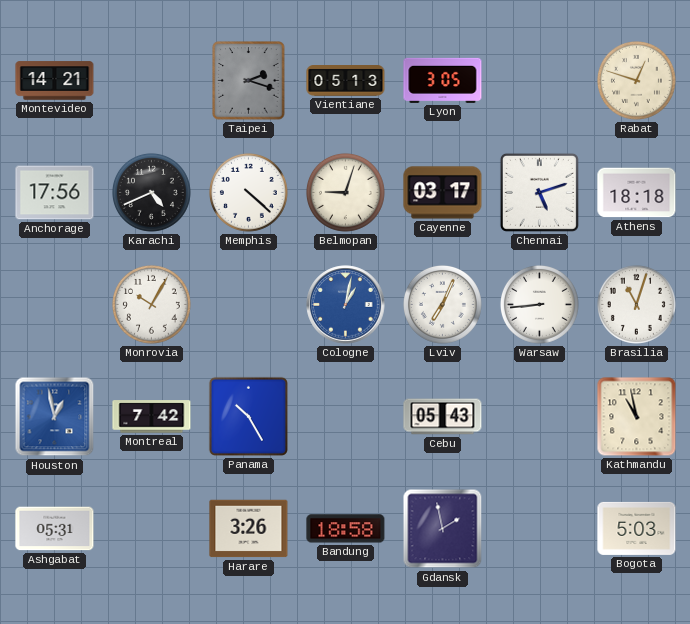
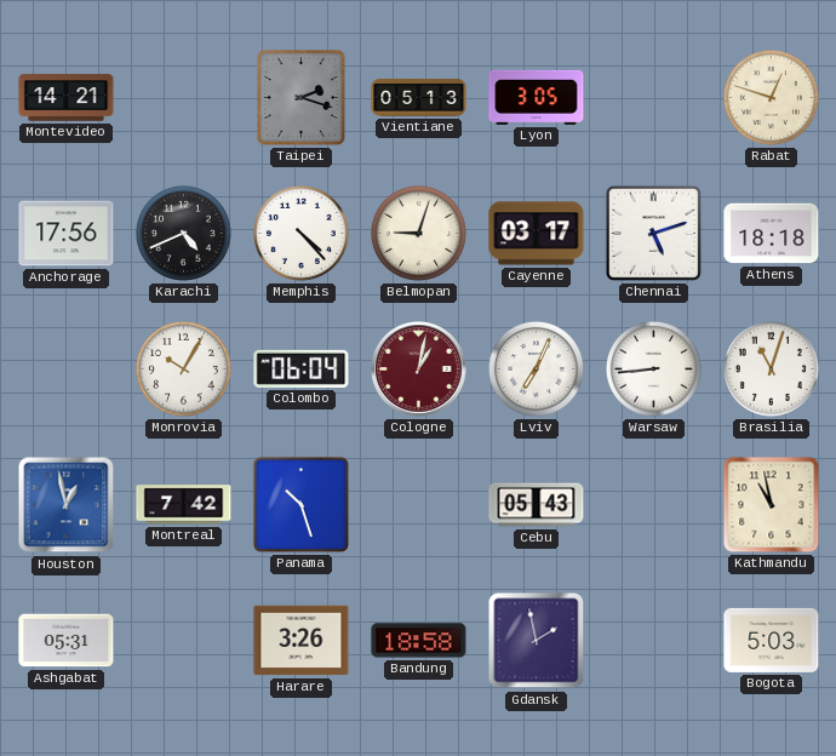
Memphis: 4:22 -> 4:23
Colombo: none -> 06:04
Cologne dial: blue -> burgundy
Panama: 10:25 -> 10:27
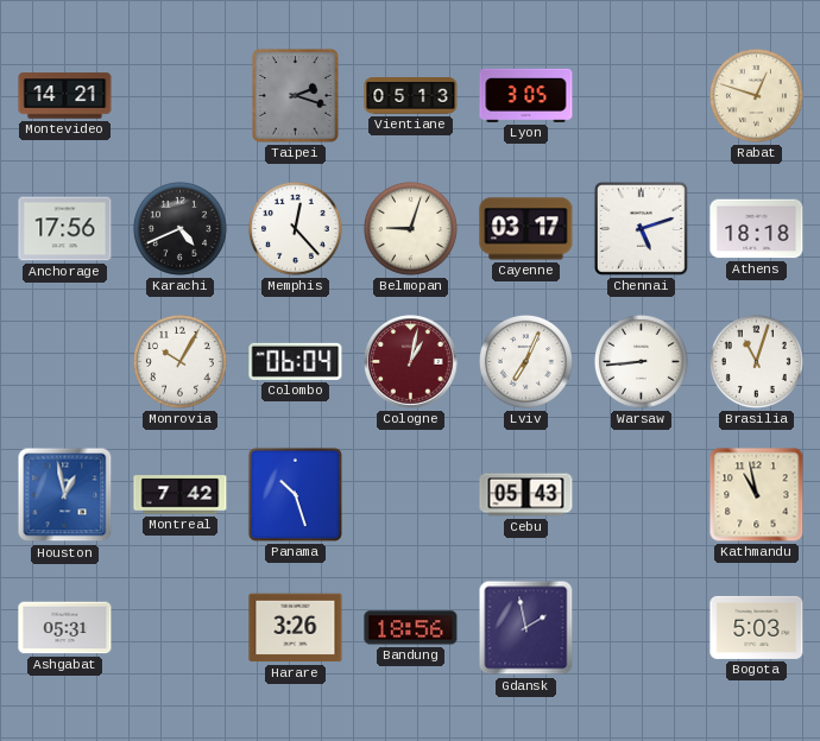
Memphis: 4:23 -> 12:23
Bandung: 18:58 -> 18:56
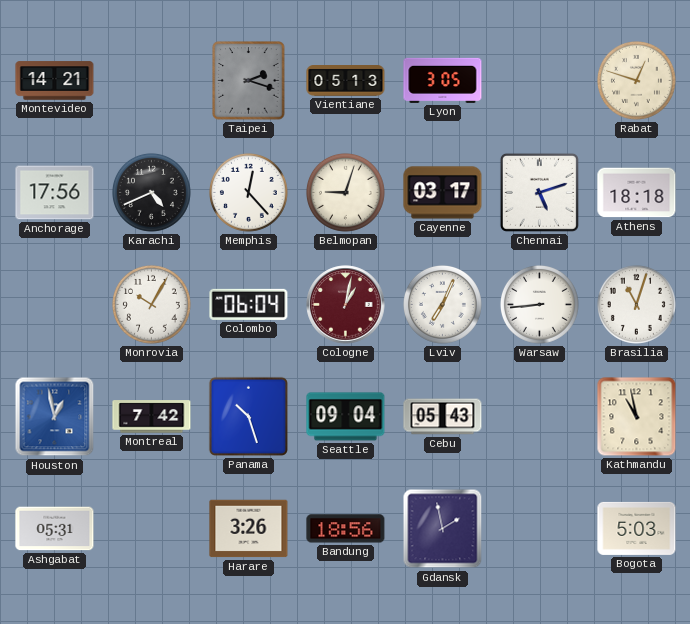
Seattle: none -> 09:04
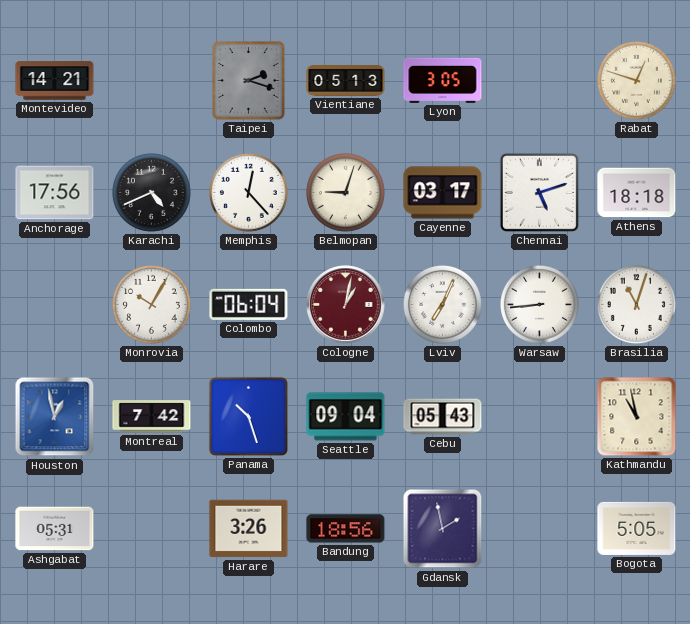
Bogota: 5:03 -> 5:05
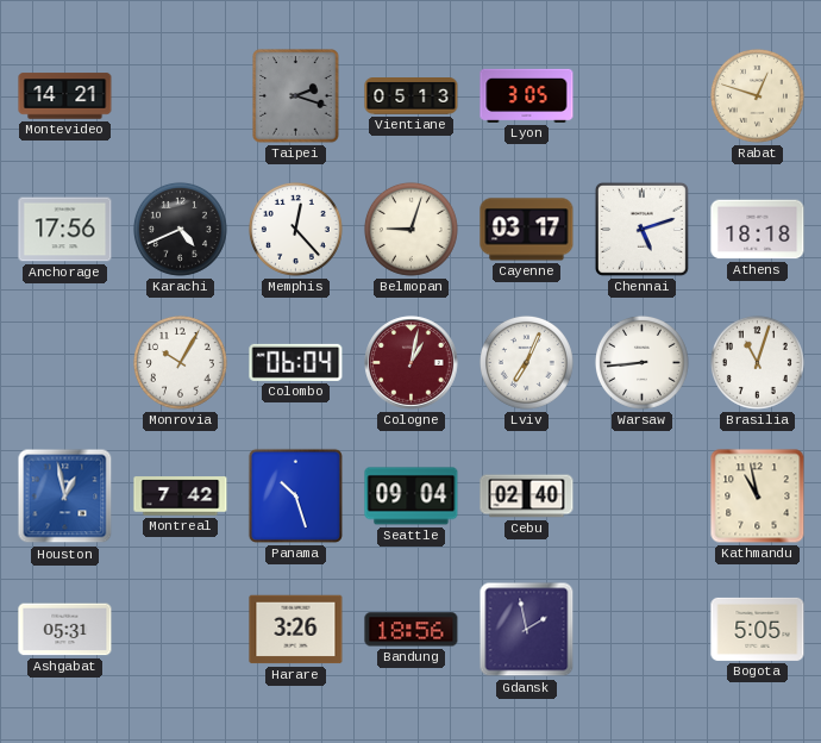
Cebu: 05:43 -> 02:40
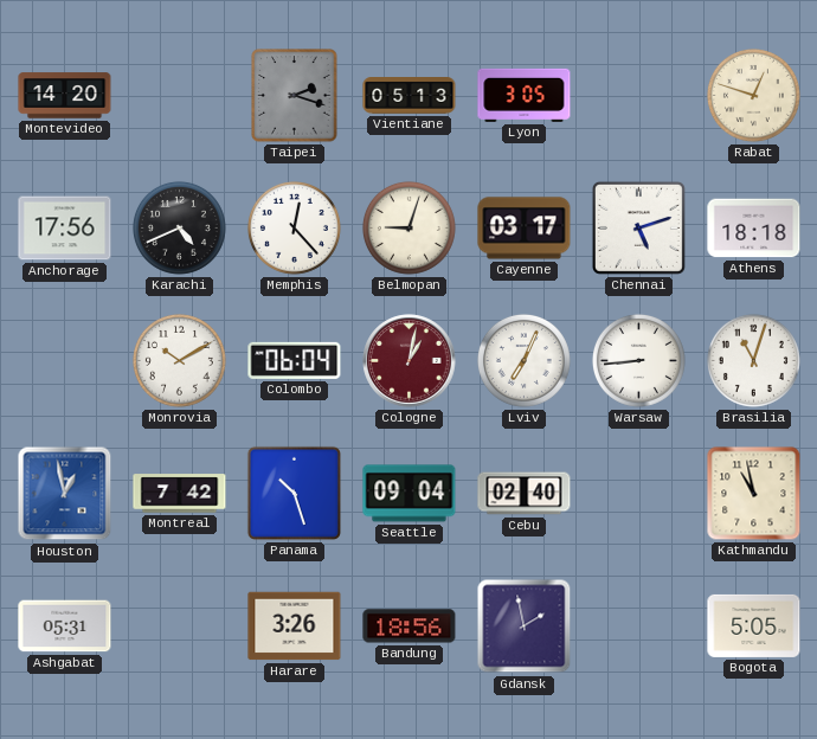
Montevideo: 14:21 -> 14:20
Monrovia: 10:05 -> 10:10
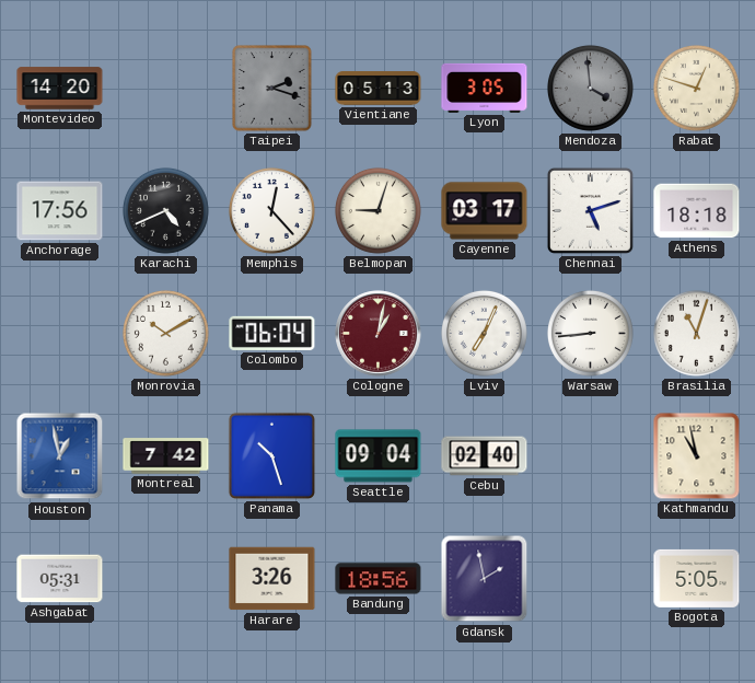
Mendoza: none -> 3:59
